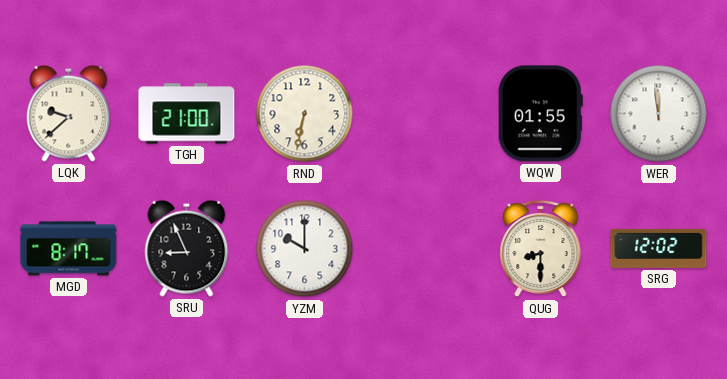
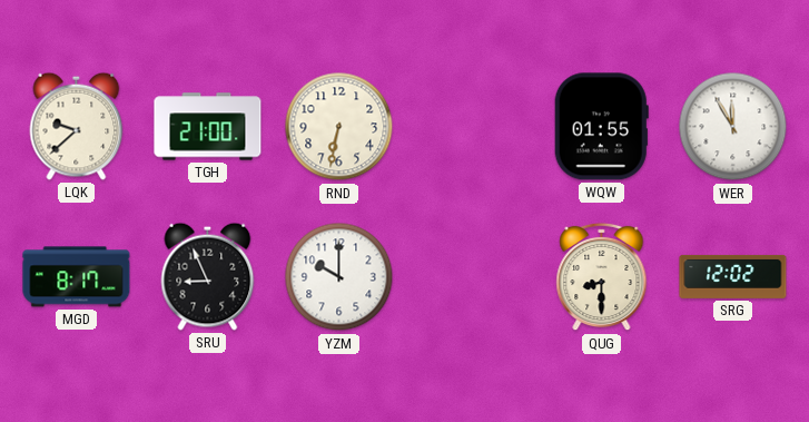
WER: 11:59 -> 11:55
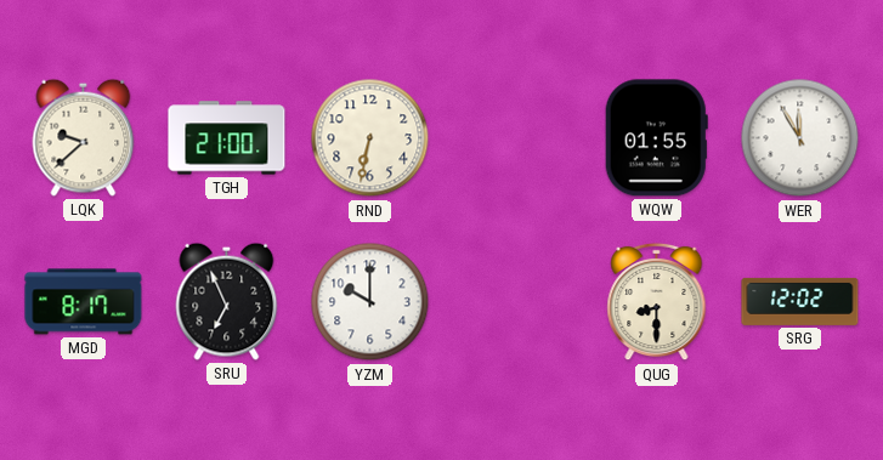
SRU: 8:56 -> 6:56
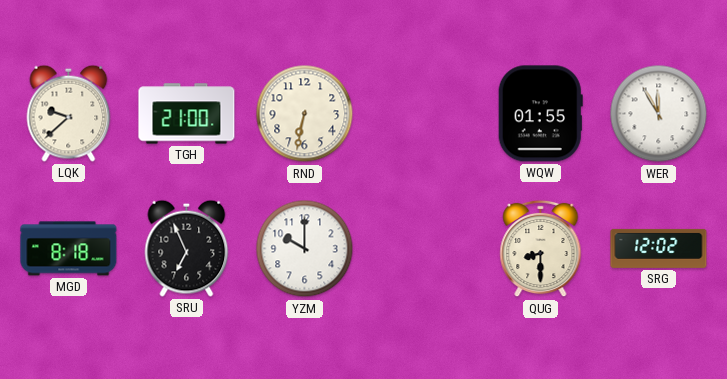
MGD: 8:17 -> 8:18
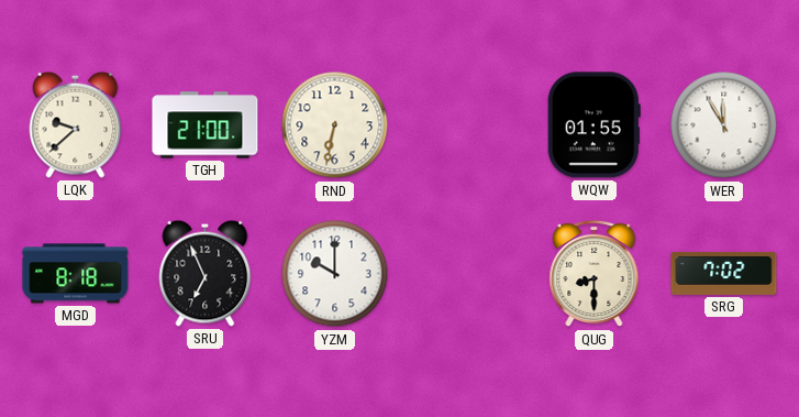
SRG: 12:02 -> 7:02
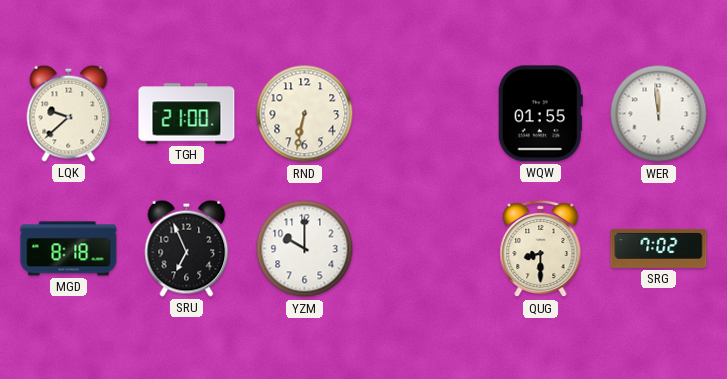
WER: 11:55 -> 11:59
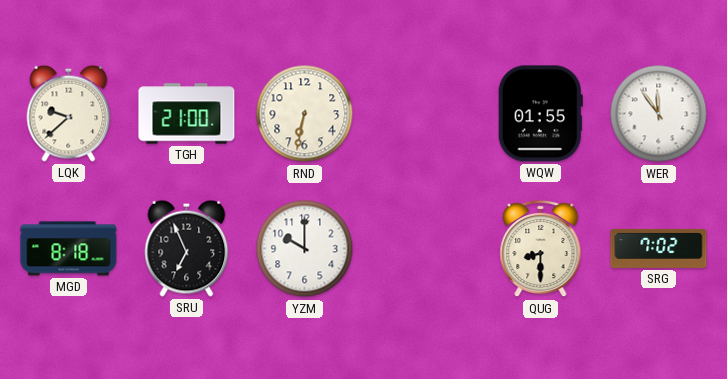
WER: 11:59 -> 11:54
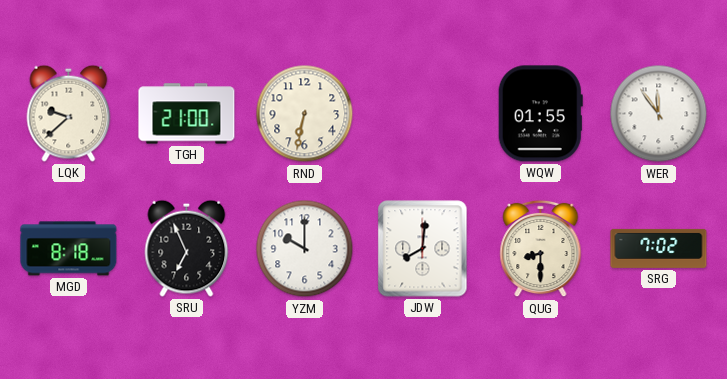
JDW: none -> 8:01
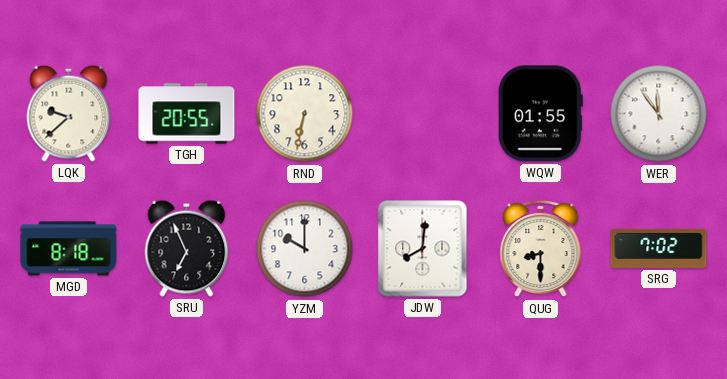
TGH: 21:00 -> 20:55
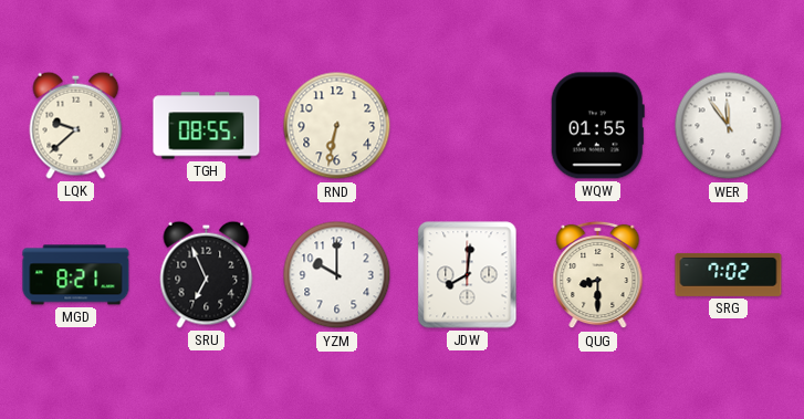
TGH: 20:55 -> 08:55
MGD: 8:18 -> 8:21
